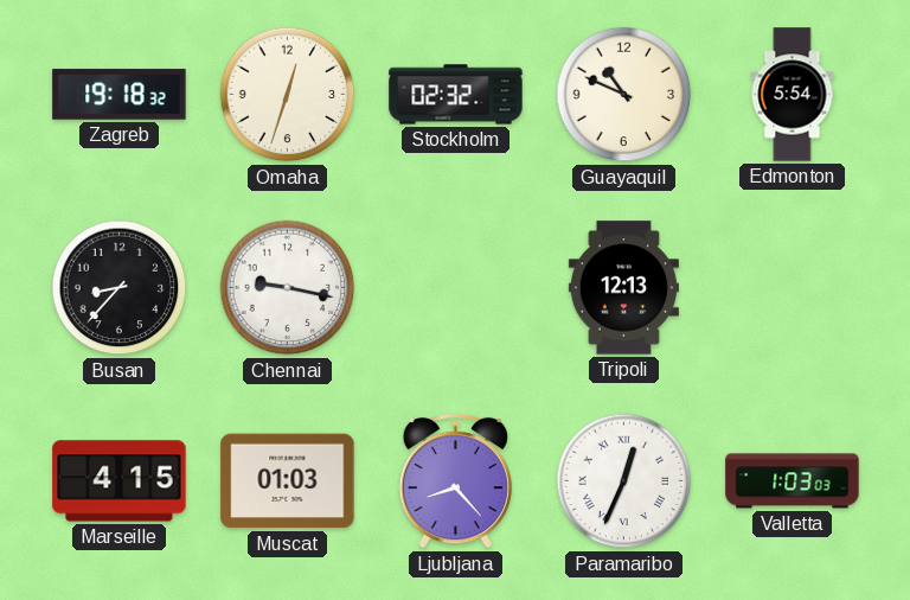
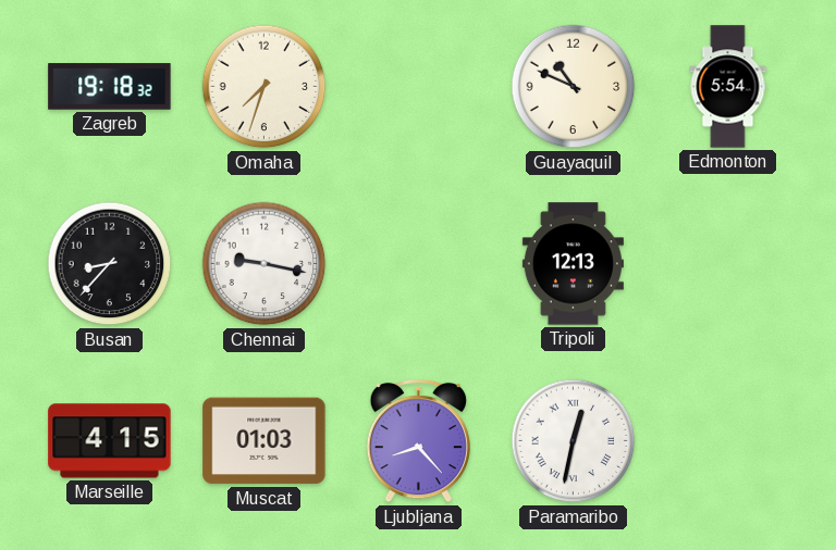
Omaha: 12:33 -> 7:33
Stockholm: 02:32 -> none
Paramaribo: 12:34 -> 12:32
Valletta: 1:03 -> none
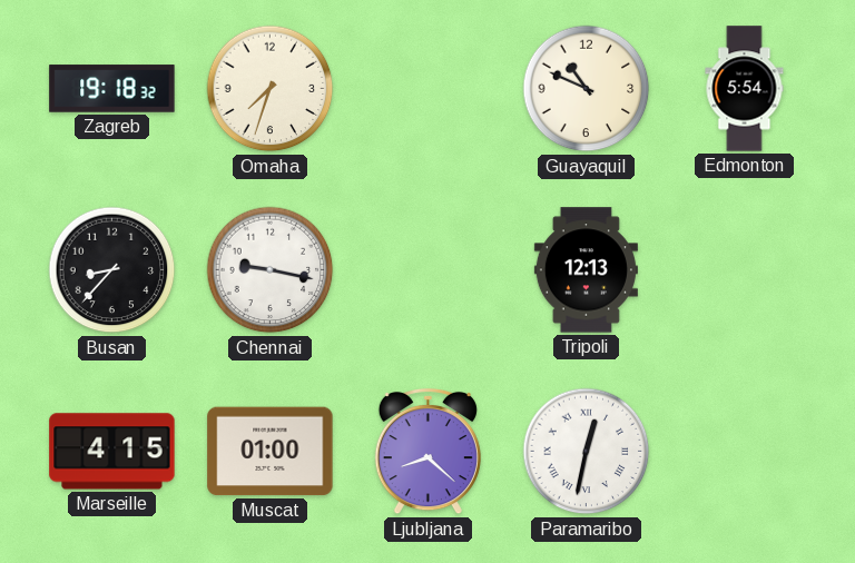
Muscat: 01:03 -> 01:00
Ljubljana: 8:23 -> 8:22
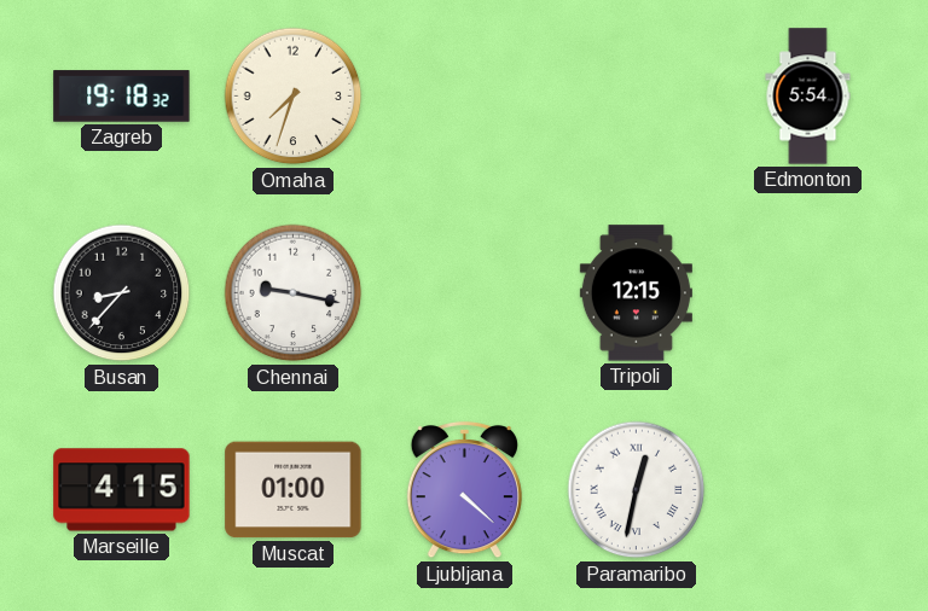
Guayaquil: 10:49 -> none
Tripoli: 12:13 -> 12:15
Ljubljana: 8:22 -> 4:22
